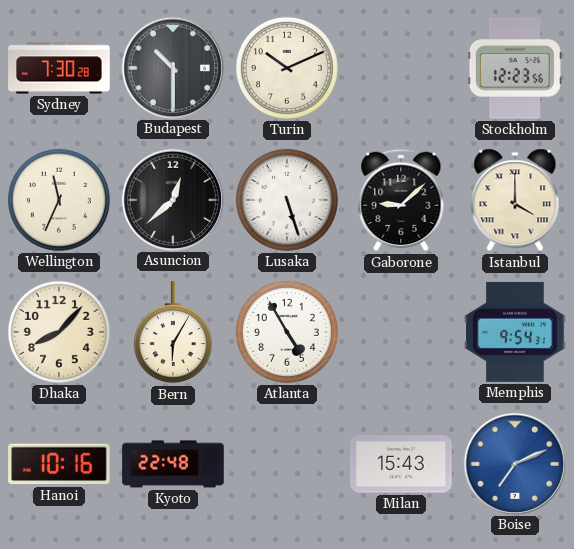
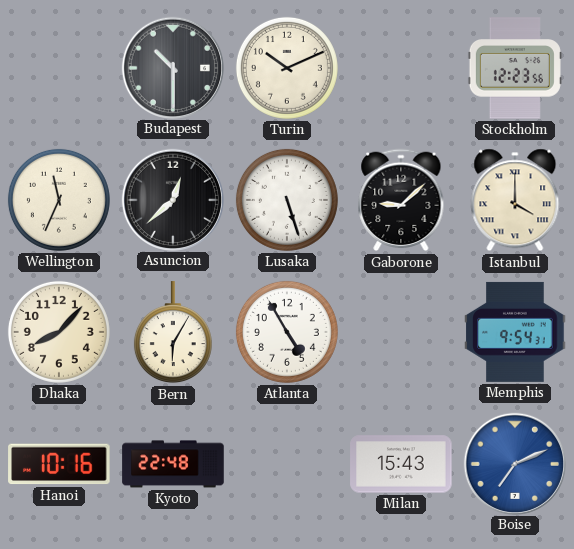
Sydney: 7:30 -> none
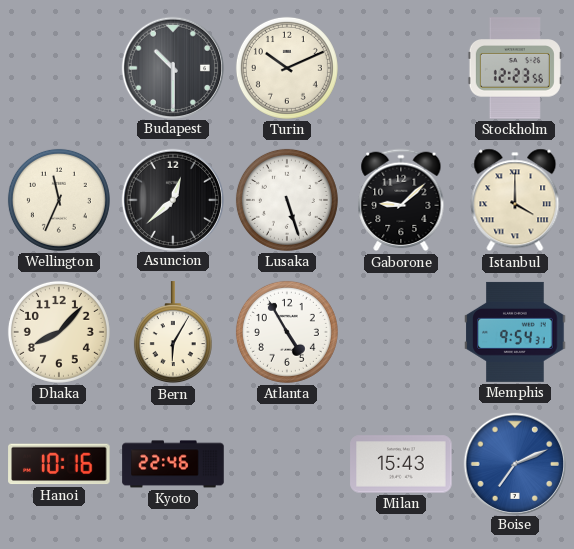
Kyoto: 22:48 -> 22:46
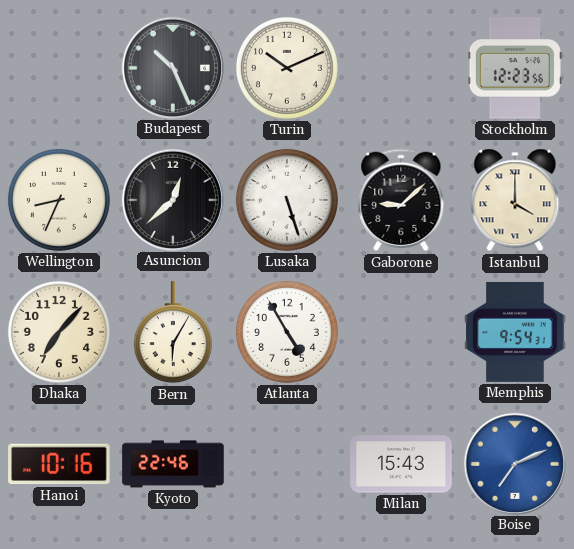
Budapest: 10:30 -> 10:26
Wellington: 11:34 -> 8:34
Dhaka: 8:07 -> 7:07
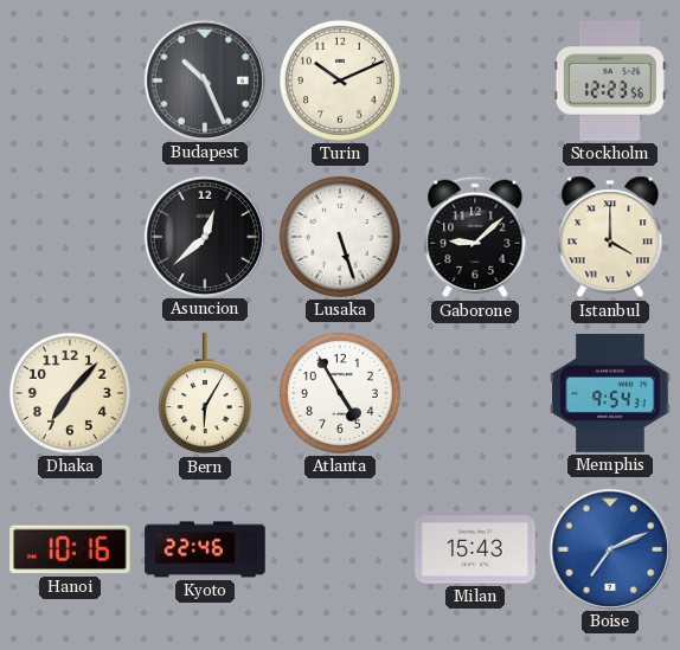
Wellington: 8:34 -> none
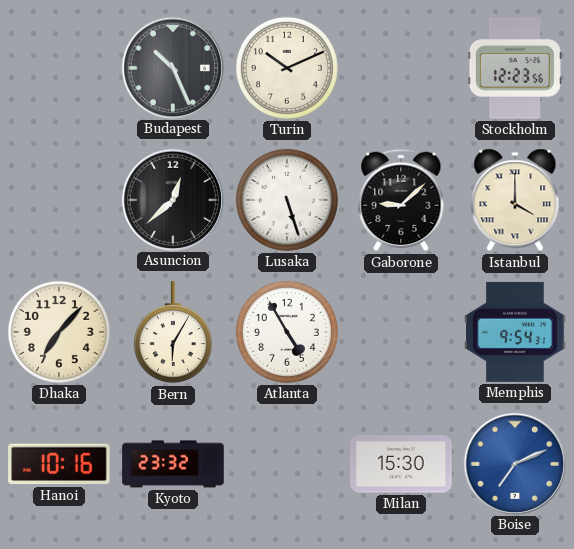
Kyoto: 22:46 -> 23:32
Milan: 15:43 -> 15:30
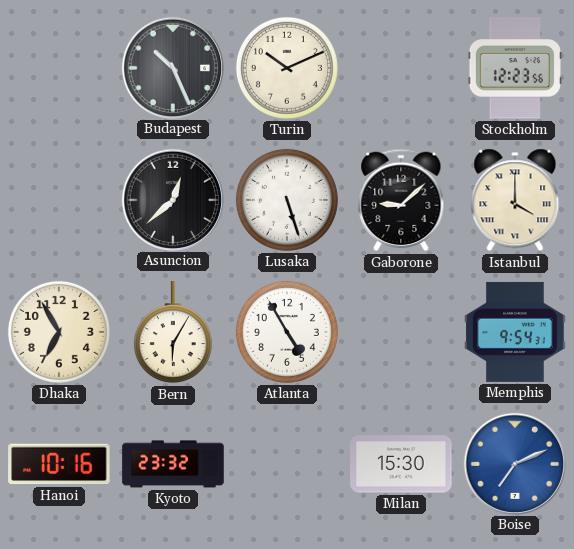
Dhaka: 7:07 -> 6:55
